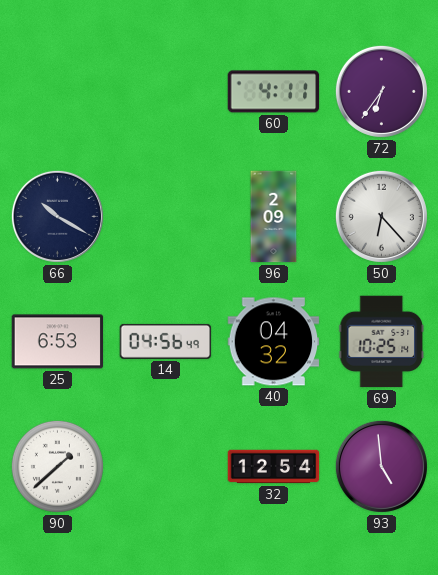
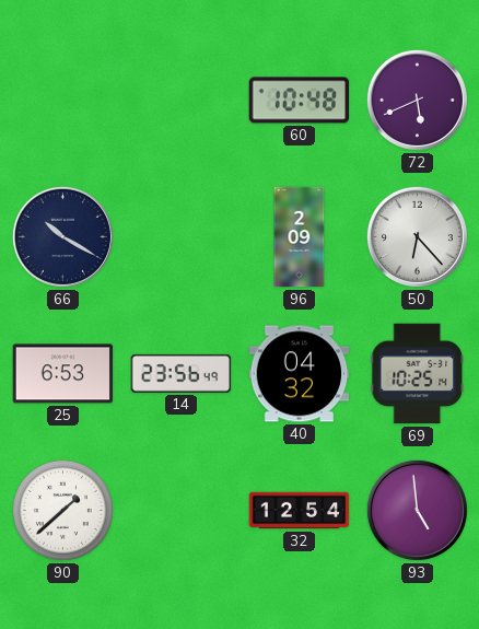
60: 4:11 -> 10:48
72: 6:36 -> 5:41
14: 04:56 -> 23:56
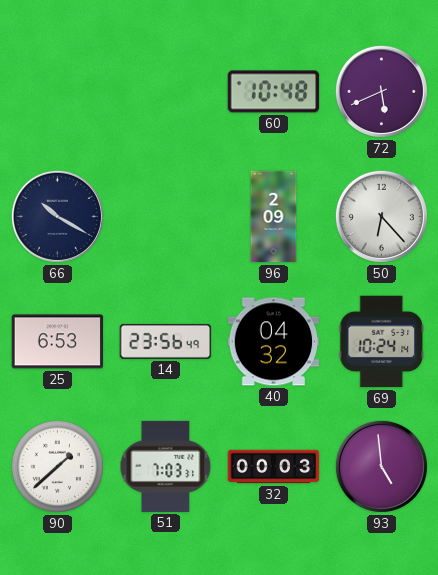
69: 10:25 -> 10:24
51: none -> 7:03
32: 12:54 -> 00:03
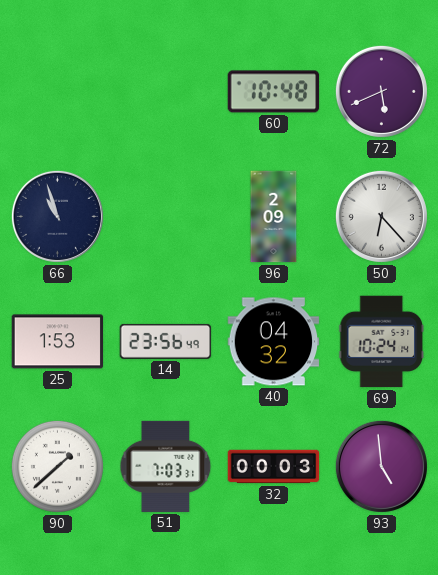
66: 10:20 -> 10:57
25: 6:53 -> 1:53
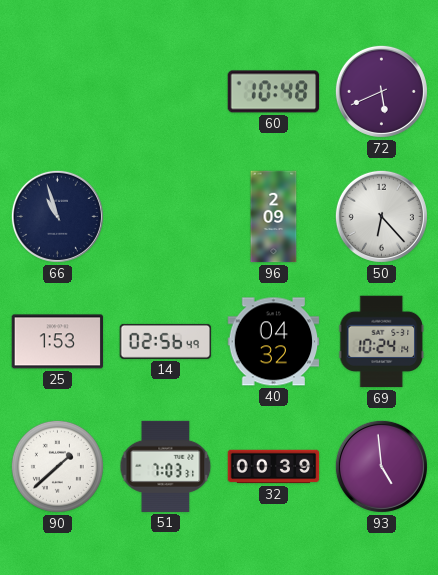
14: 23:56 -> 02:56
32: 00:03 -> 00:39
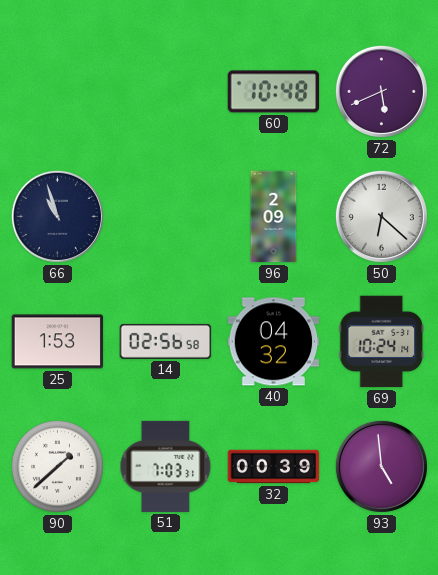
50: 6:23 -> 6:22
14: 02:56:49 -> 02:56:58
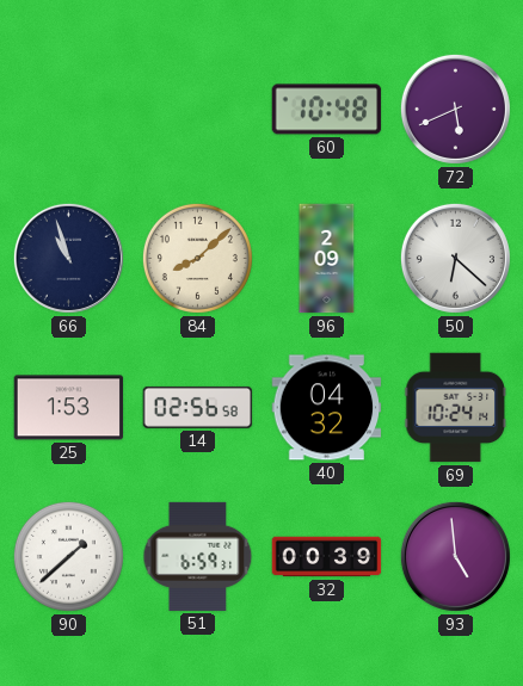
84: none -> 8:08
51: 7:03 -> 6:59
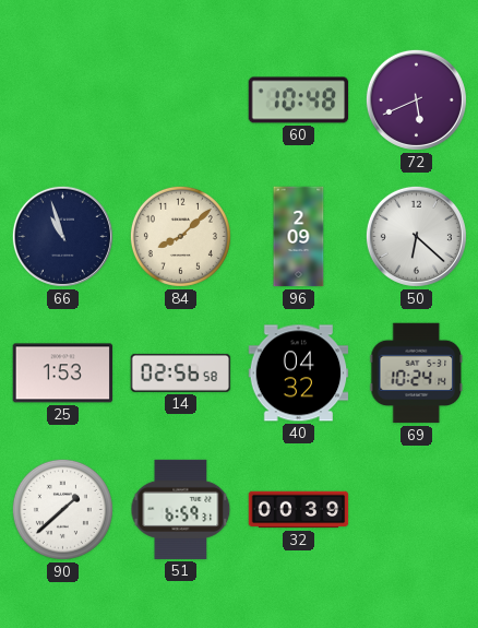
93: 4:59 -> none
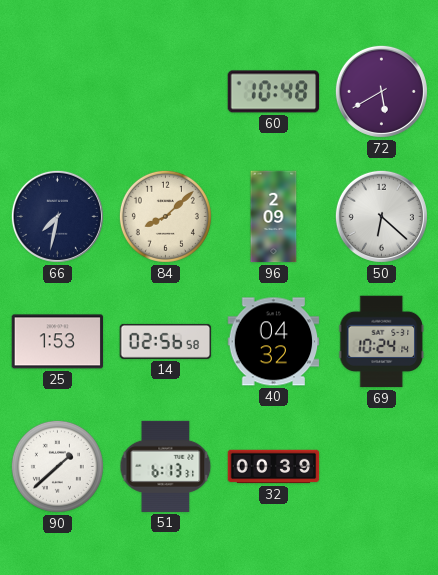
72: 5:41 -> 5:40
66: 10:57 -> 7:32
51: 6:59 -> 6:13
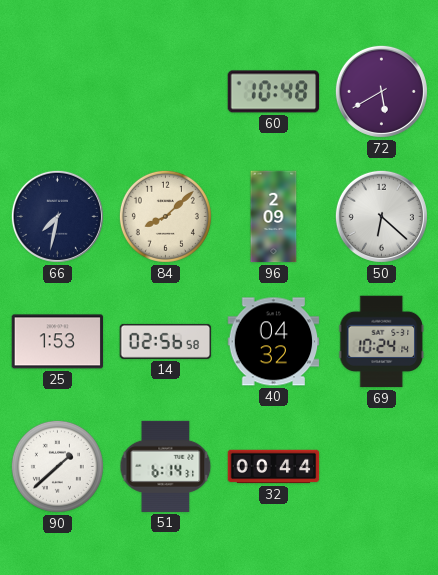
51: 6:13 -> 6:14
32: 00:39 -> 00:44
